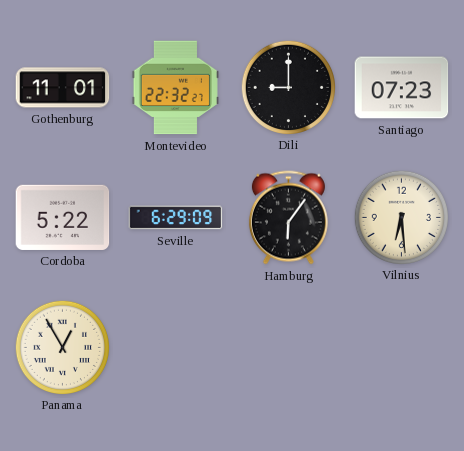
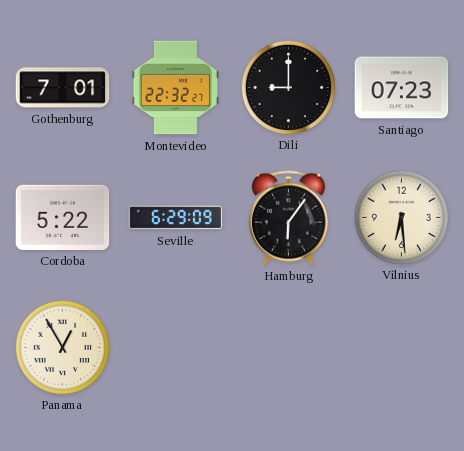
Gothenburg: 11:01 -> 7:01
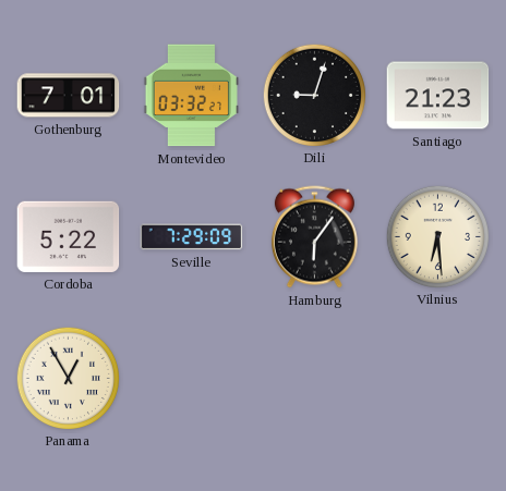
Montevideo: 22:32 -> 03:32
Dili: 9:00 -> 9:03
Santiago: 07:23 -> 21:23
Seville: 6:29 -> 7:29
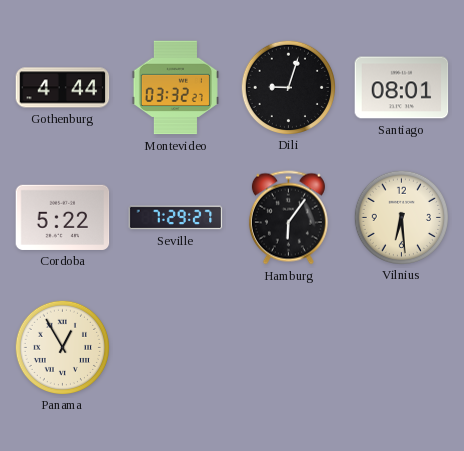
Gothenburg: 7:01 -> 4:44
Santiago: 21:23 -> 08:01
Seville: 7:29:09 -> 7:29:27
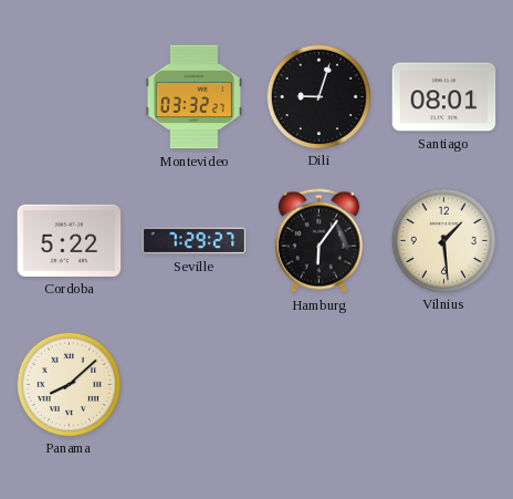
Gothenburg: 4:44 -> none
Vilnius: 6:29 -> 1:29
Panama: 12:55 -> 8:08
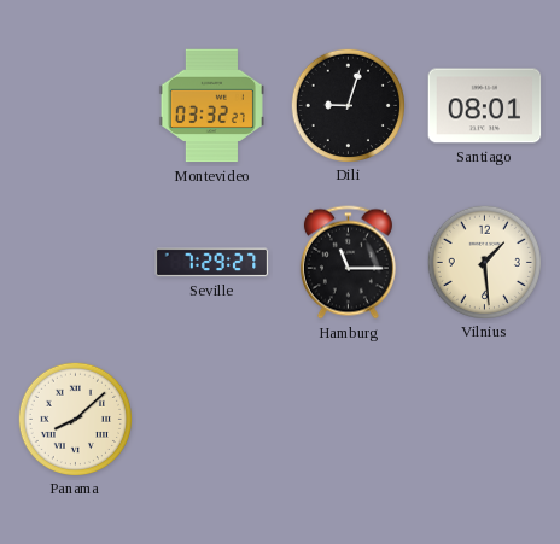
Cordoba: 5:22 -> none
Hamburg: 6:06 -> 11:15
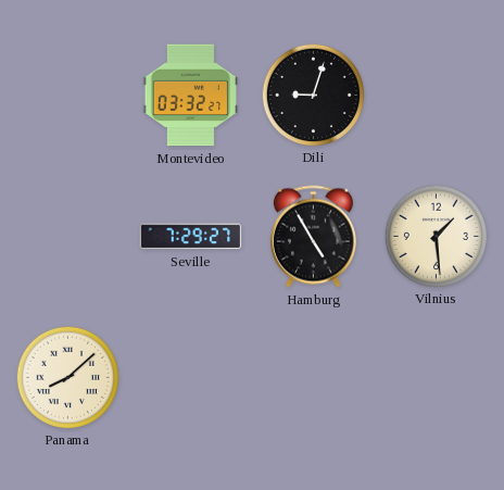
Santiago: 08:01 -> none
Hamburg: 11:15 -> 4:55
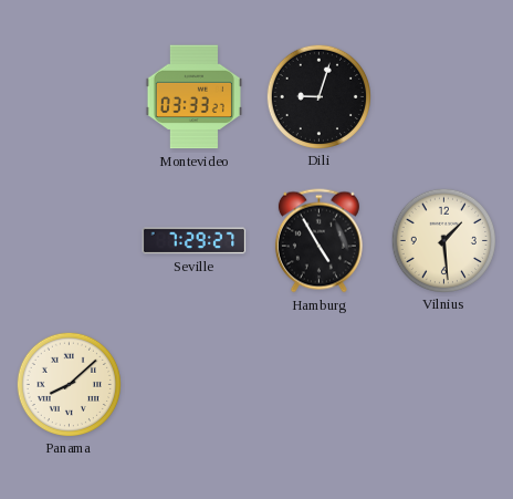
Montevideo: 03:32 -> 03:33
